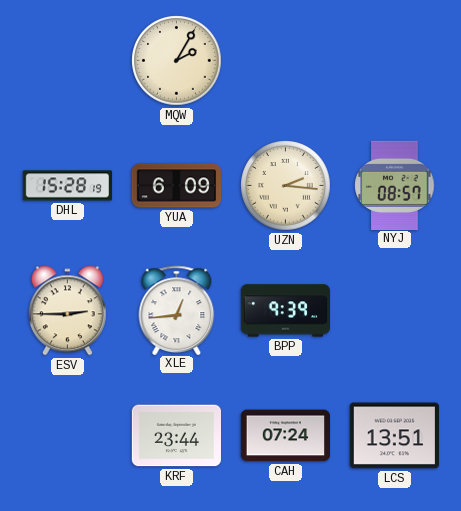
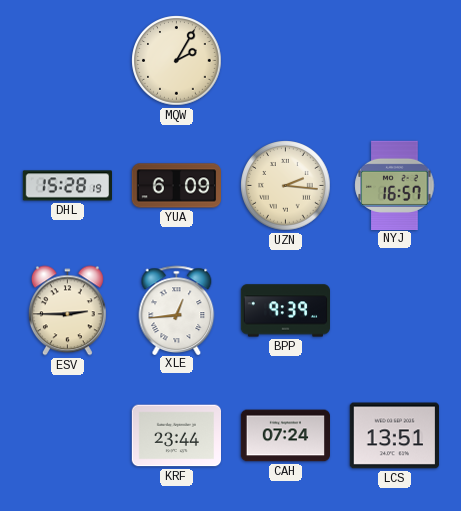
NYJ: 08:57 -> 16:57
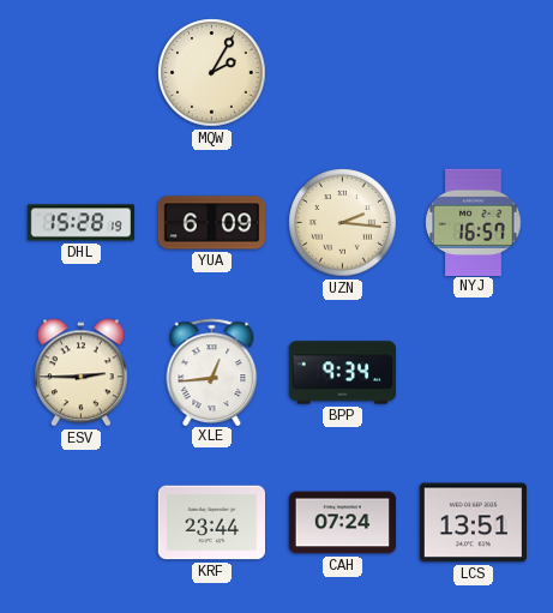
BPP: 9:39 -> 9:34
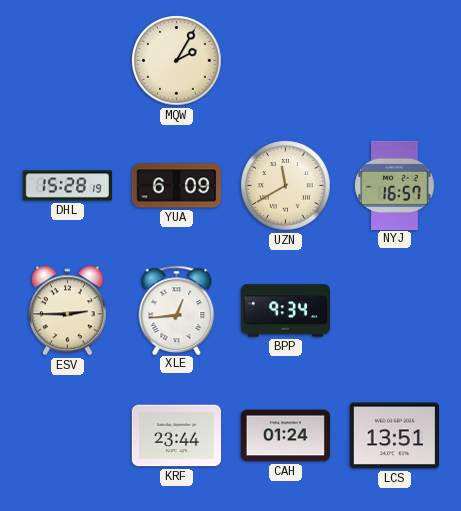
UZN: 2:16 -> 11:40
CAH: 07:24 -> 01:24
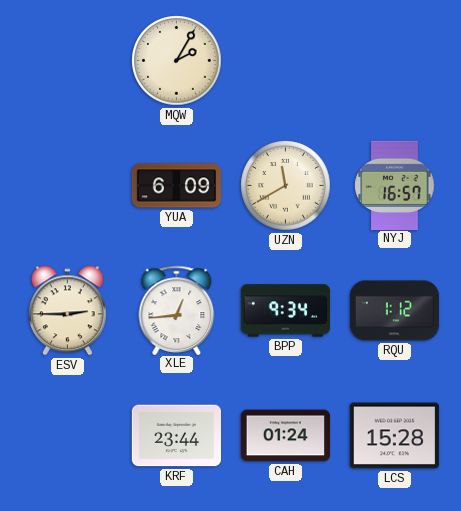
DHL: 15:28 -> none
RQU: none -> 1:12
LCS: 13:51 -> 15:28
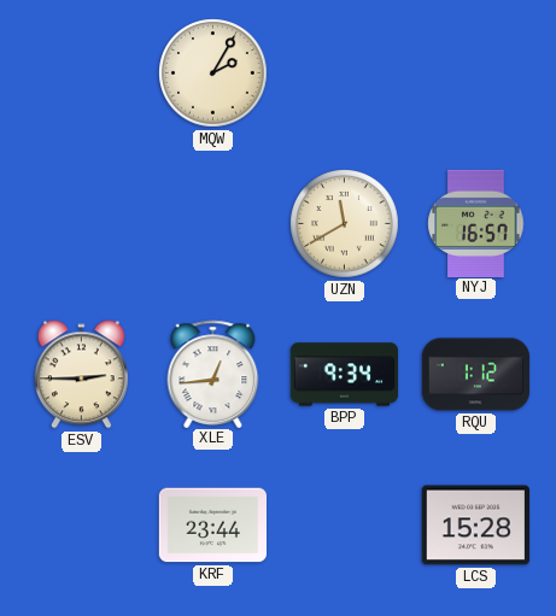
YUA: 6:09 -> none
CAH: 01:24 -> none
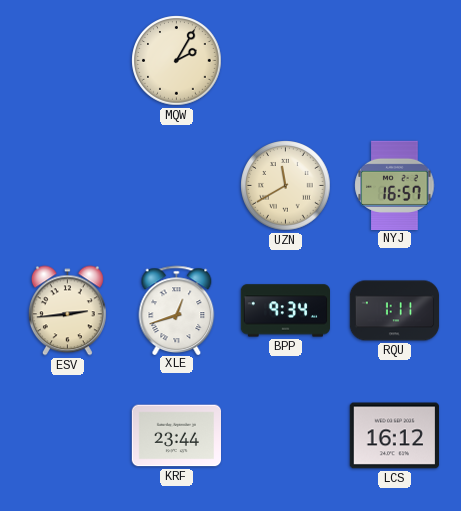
ESV: 2:45 -> 2:44
XLE: 12:44 -> 12:42
RQU: 1:12 -> 1:11
LCS: 15:28 -> 16:12
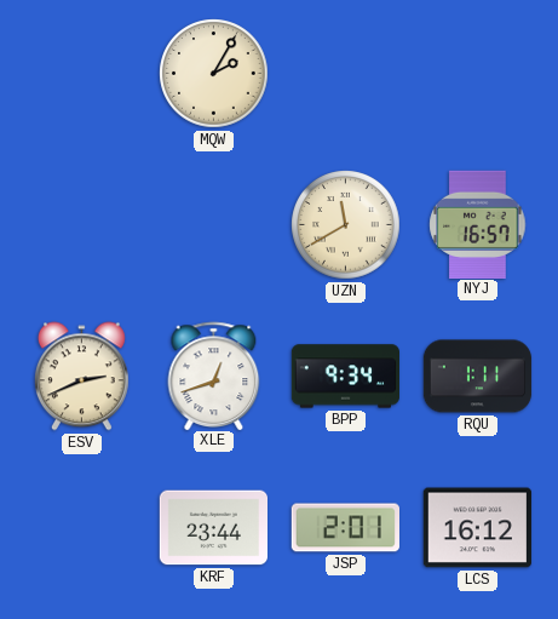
ESV: 2:44 -> 2:41
JSP: none -> 2:01
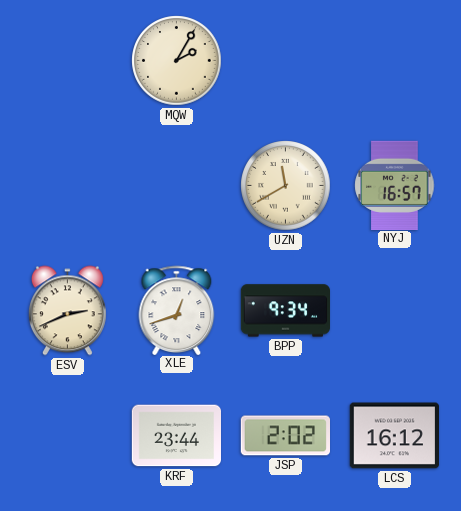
RQU: 1:11 -> none
JSP: 2:01 -> 2:02
